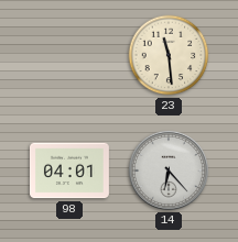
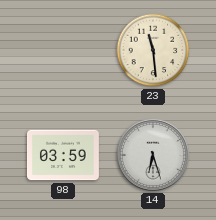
98: 04:01 -> 03:59
14: 6:23 -> 6:27
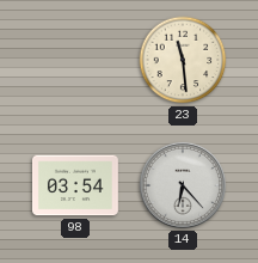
98: 03:59 -> 03:54
14: 6:27 -> 6:23
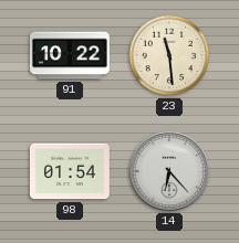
91: none -> 10:22
98: 03:54 -> 01:54
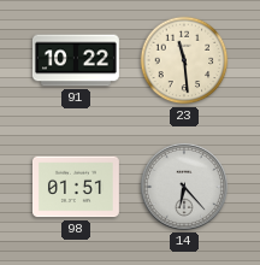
98: 01:54 -> 01:51
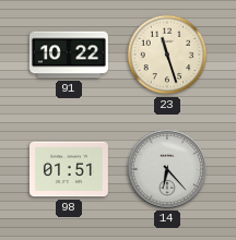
23: 11:29 -> 11:27
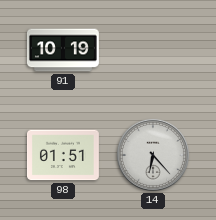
91: 10:22 -> 10:19
23: 11:27 -> none
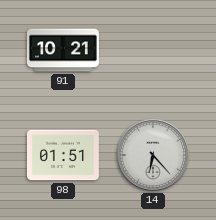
91: 10:19 -> 10:21
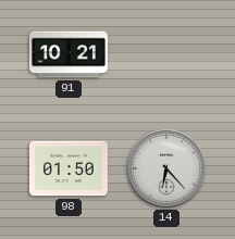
98: 01:51 -> 01:50
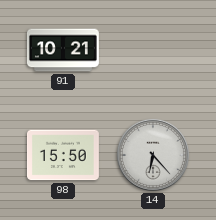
98: 01:50 -> 15:50
